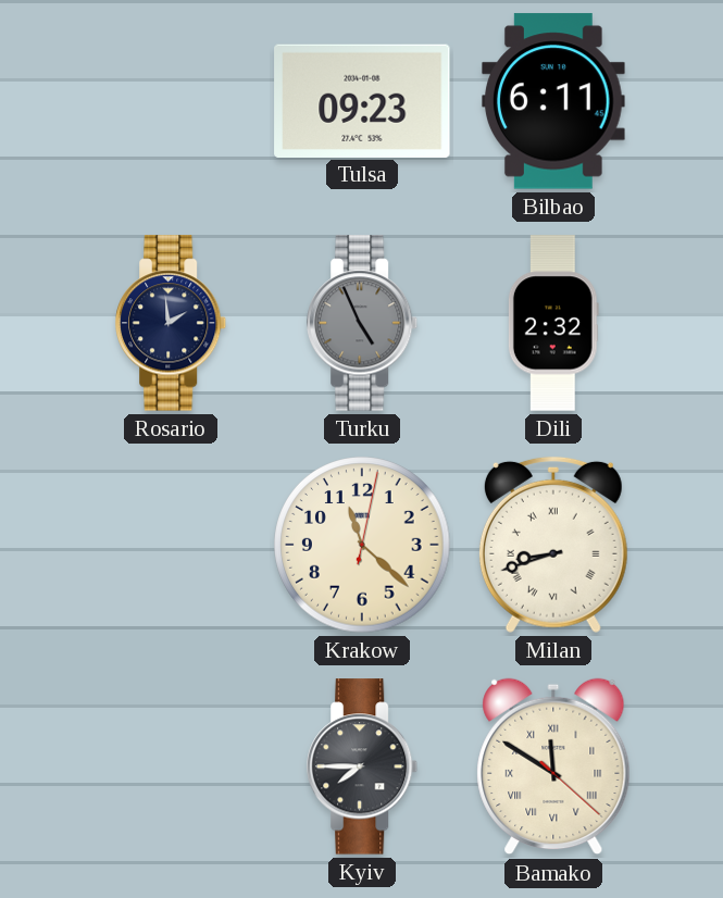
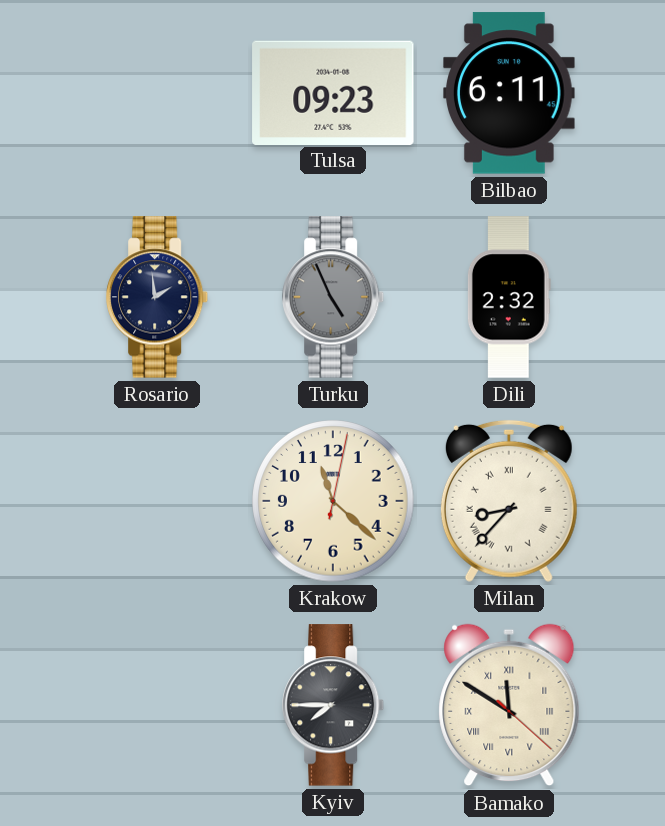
Milan: 8:42 -> 8:37
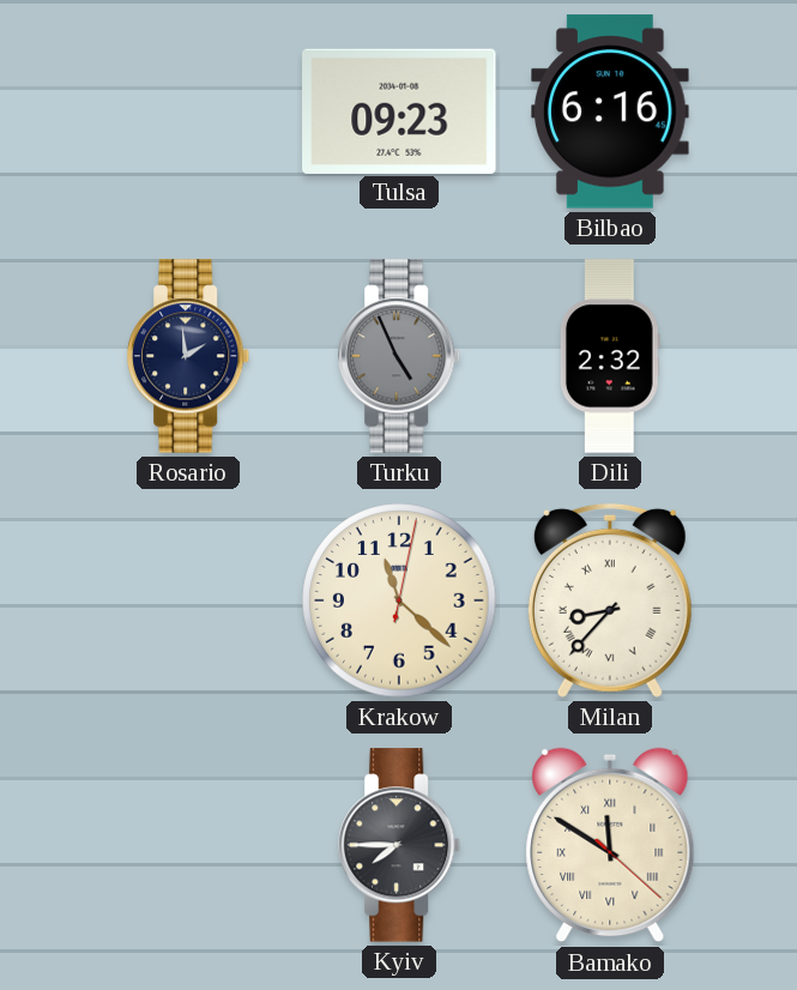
Bilbao: 6:11 -> 6:16
